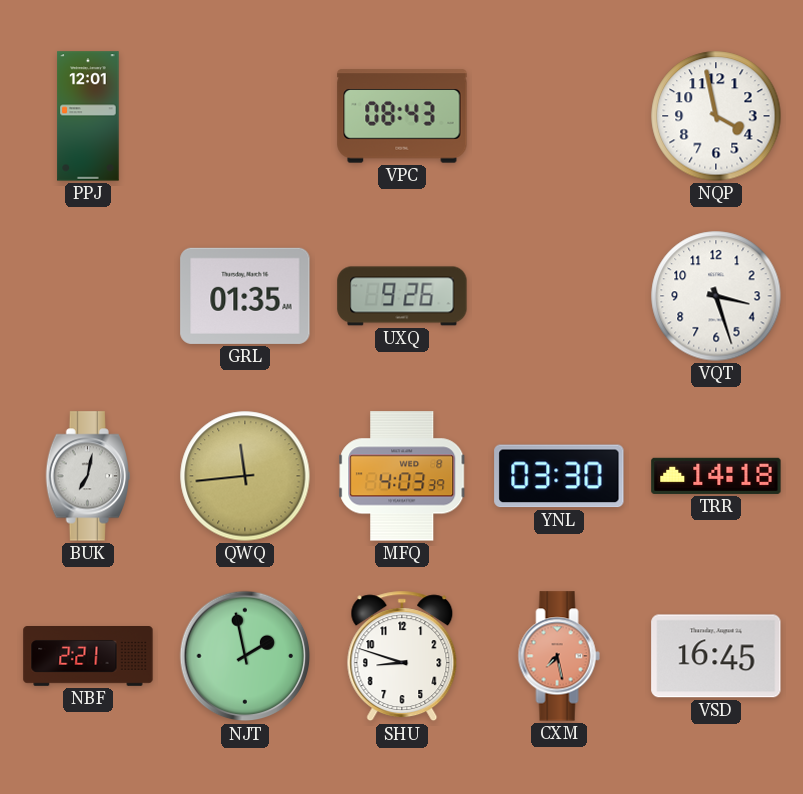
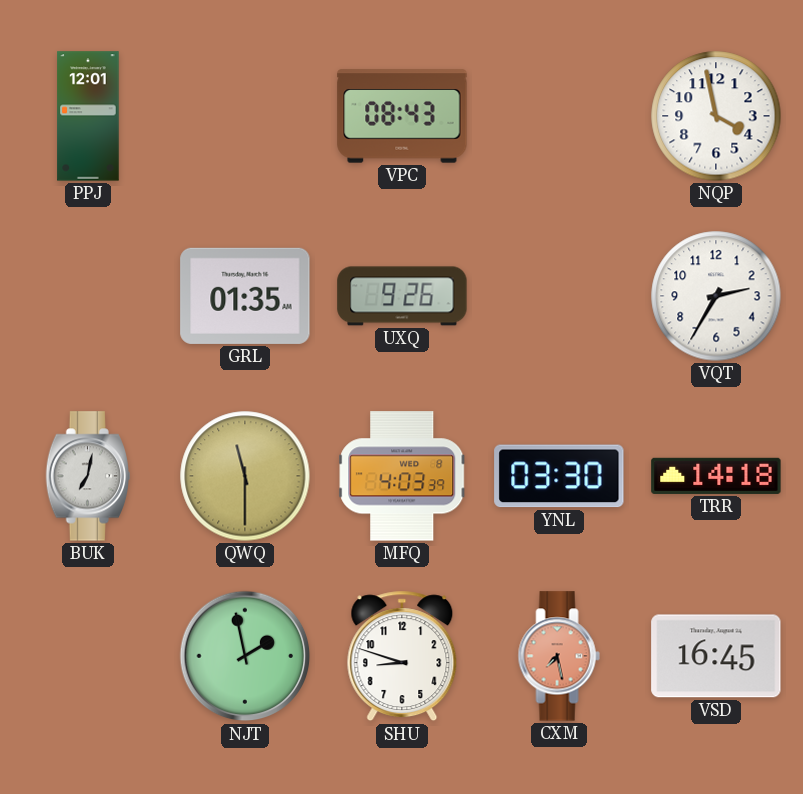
VQT: 3:27 -> 2:35
QWQ: 11:44 -> 11:30
NBF: 2:21 -> none
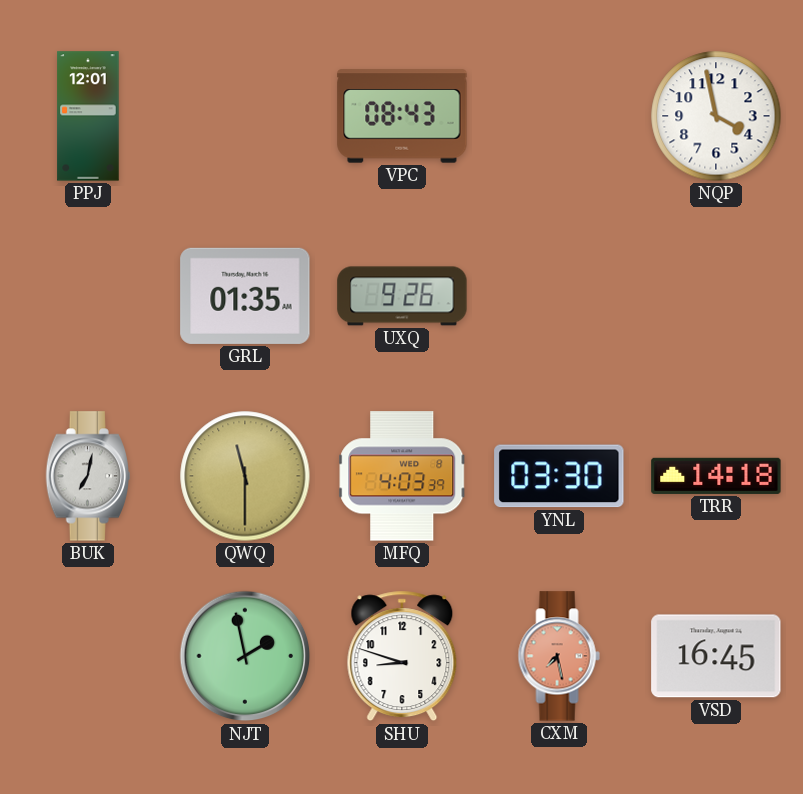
VQT: 2:35 -> none
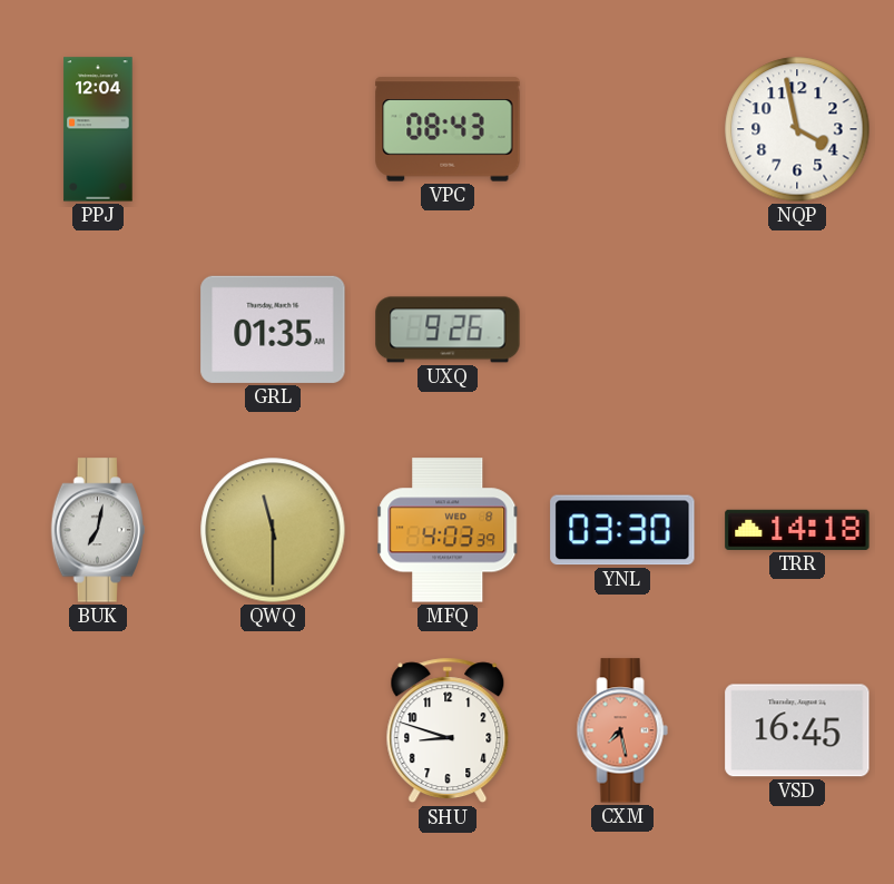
PPJ: 12:01 -> 12:04
NJT: 1:58 -> none
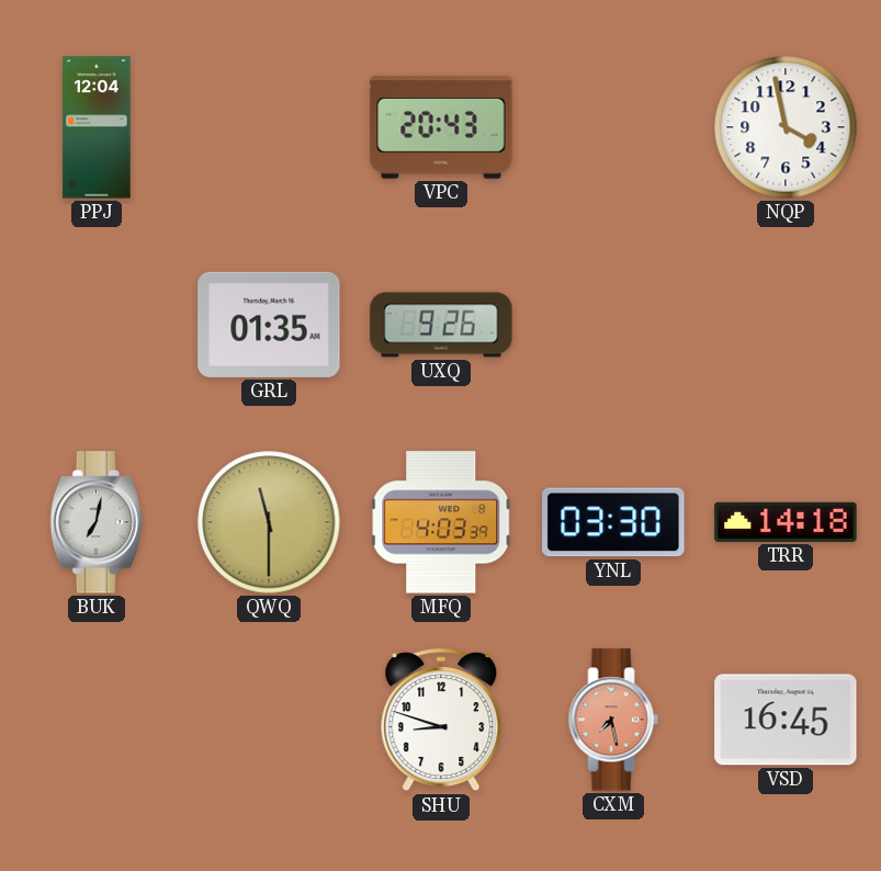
VPC: 08:43 -> 20:43
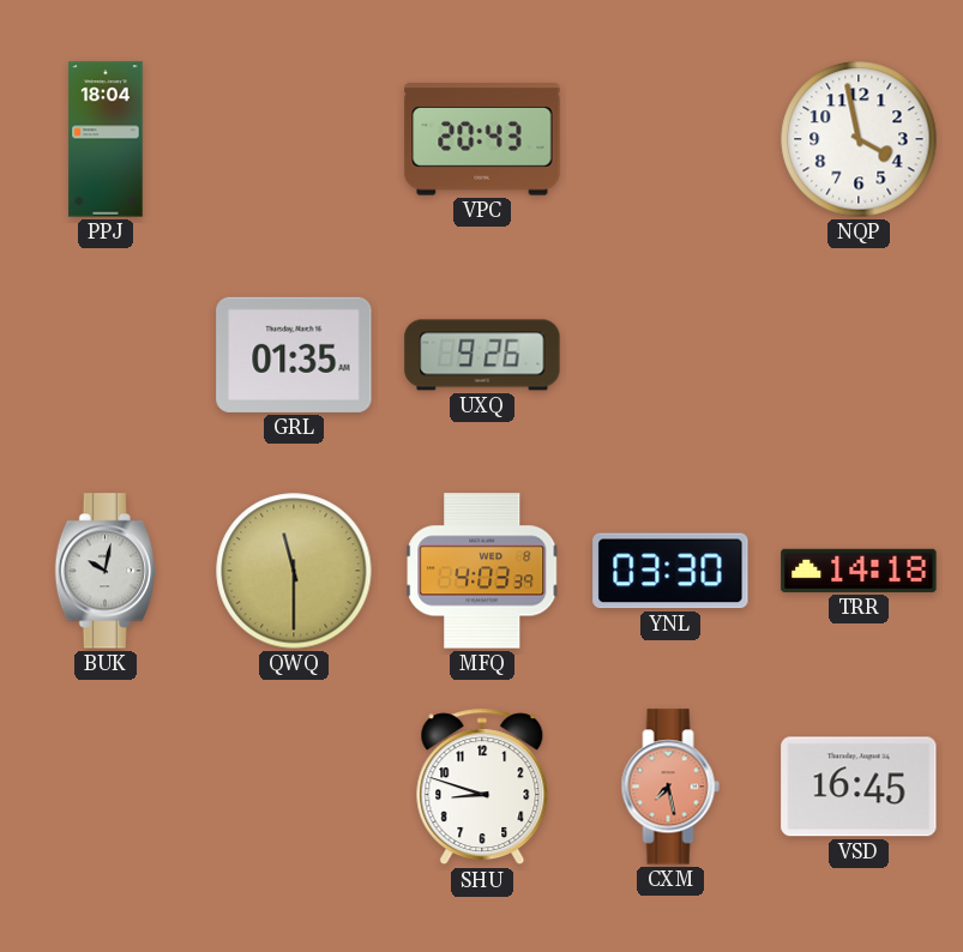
PPJ: 12:04 -> 18:04
BUK: 7:02 -> 10:02
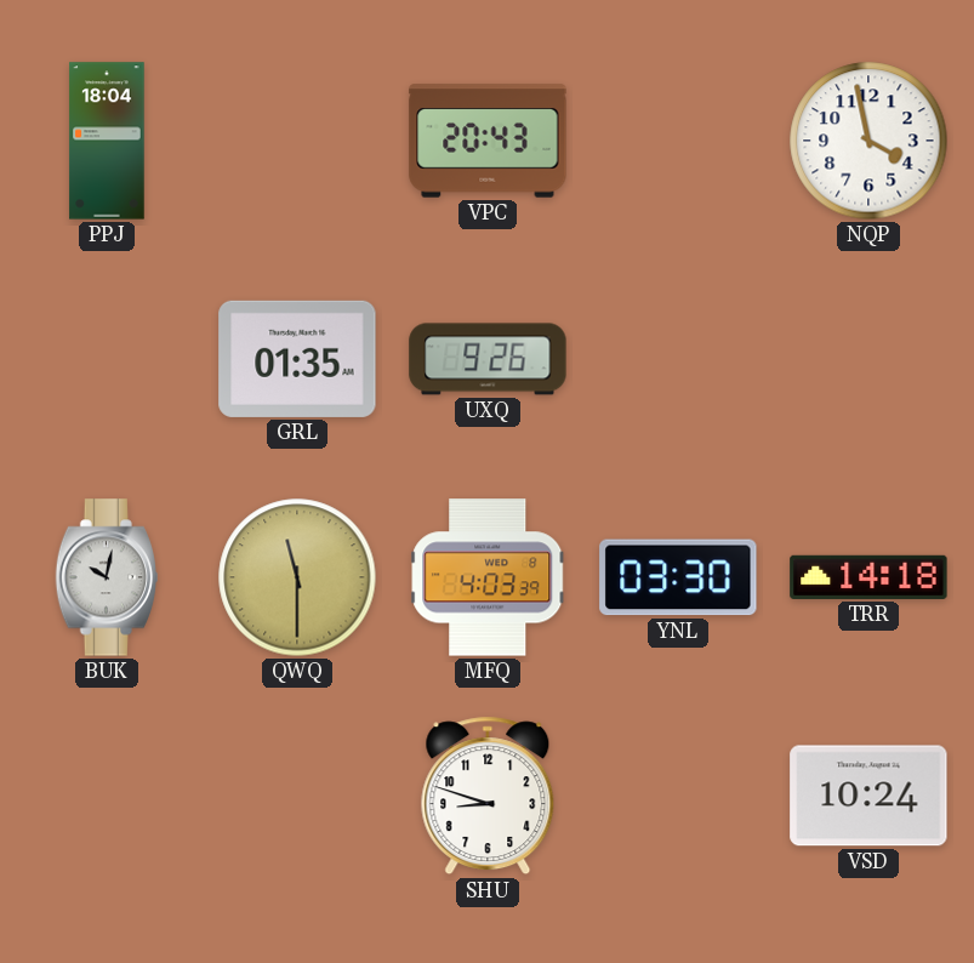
CXM: 7:28 -> none
VSD: 16:45 -> 10:24
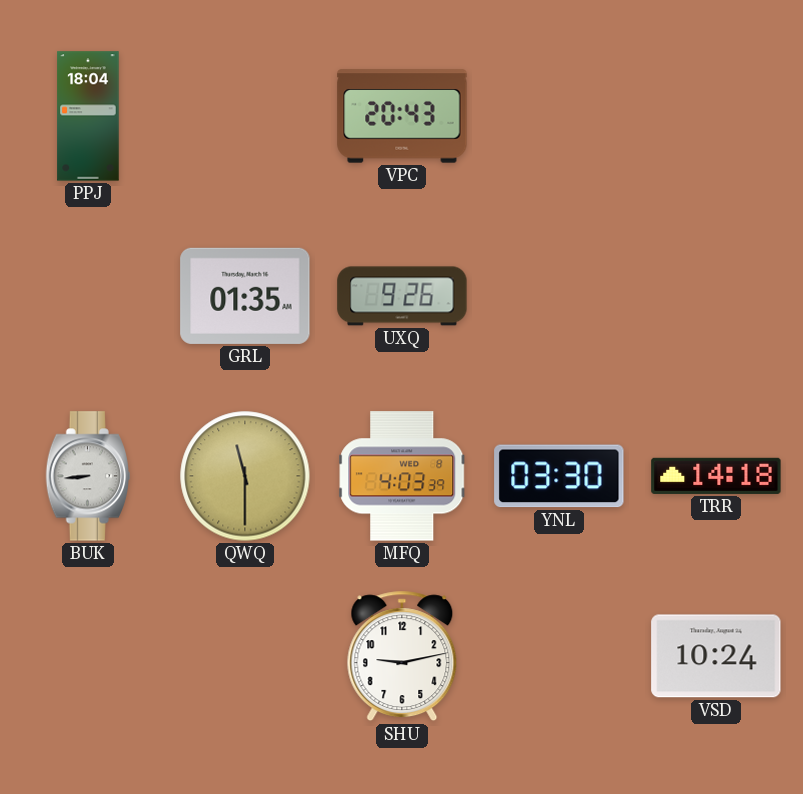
NQP: 3:58 -> none
BUK: 10:02 -> 8:44
SHU: 8:48 -> 9:13
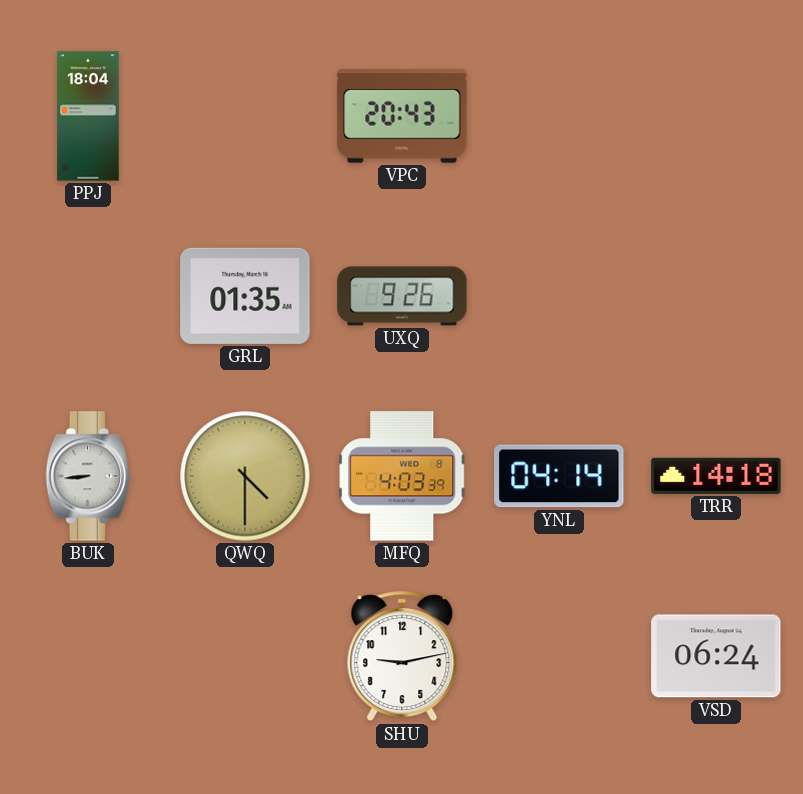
QWQ: 11:30 -> 4:30
YNL: 03:30 -> 04:14
VSD: 10:24 -> 06:24
